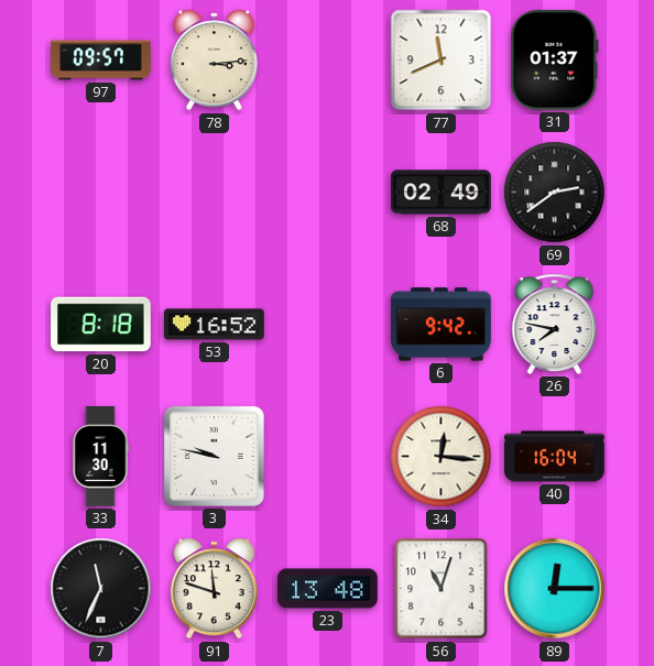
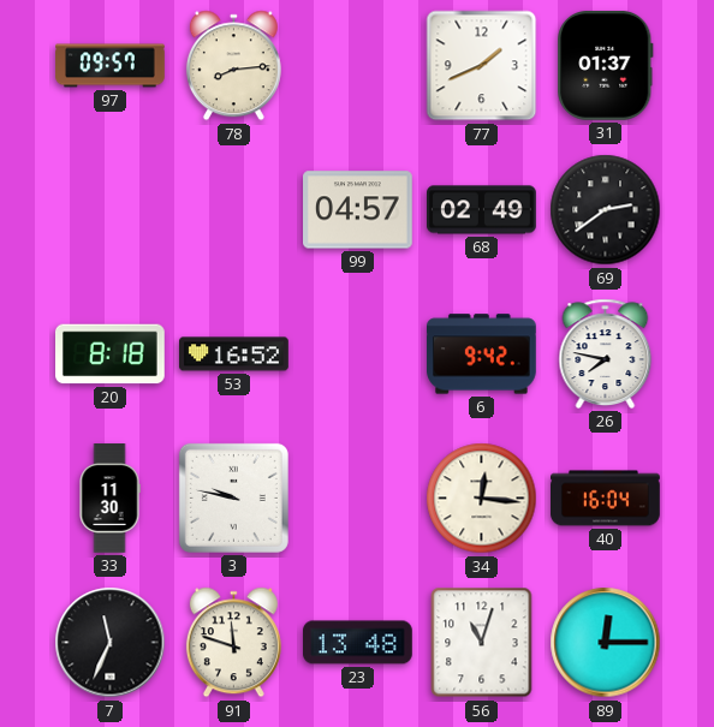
78: 3:14 -> 8:14
77: 11:41 -> 1:41
99: none -> 04:57
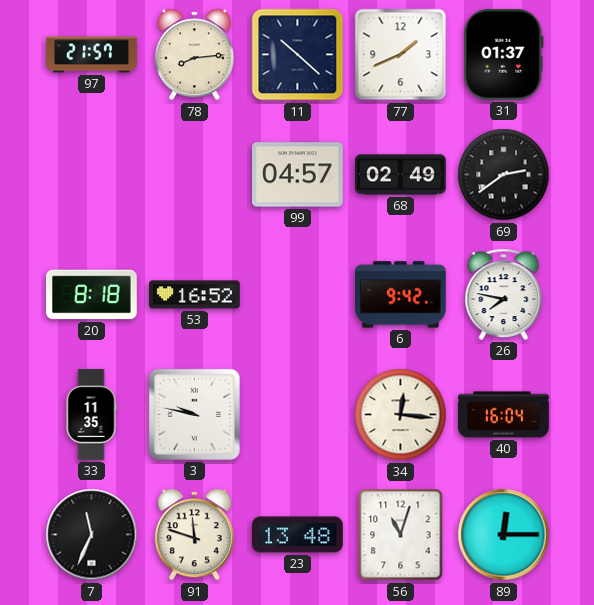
97: 09:57 -> 21:57
11: none -> 10:22
33: 11:30 -> 11:35
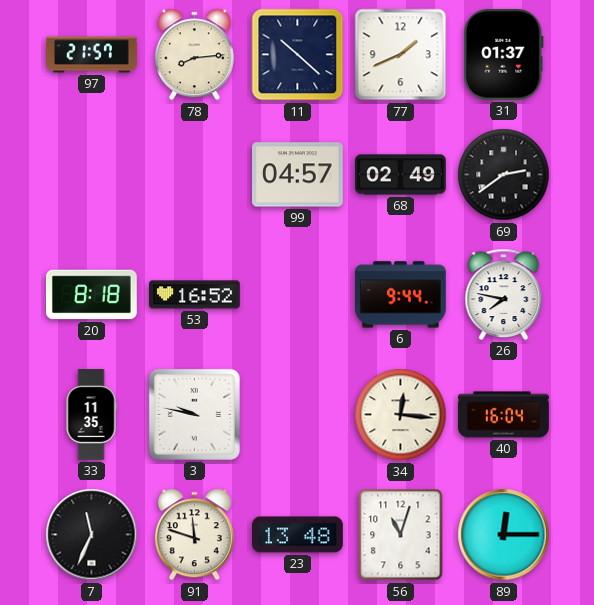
6: 9:42 -> 9:44
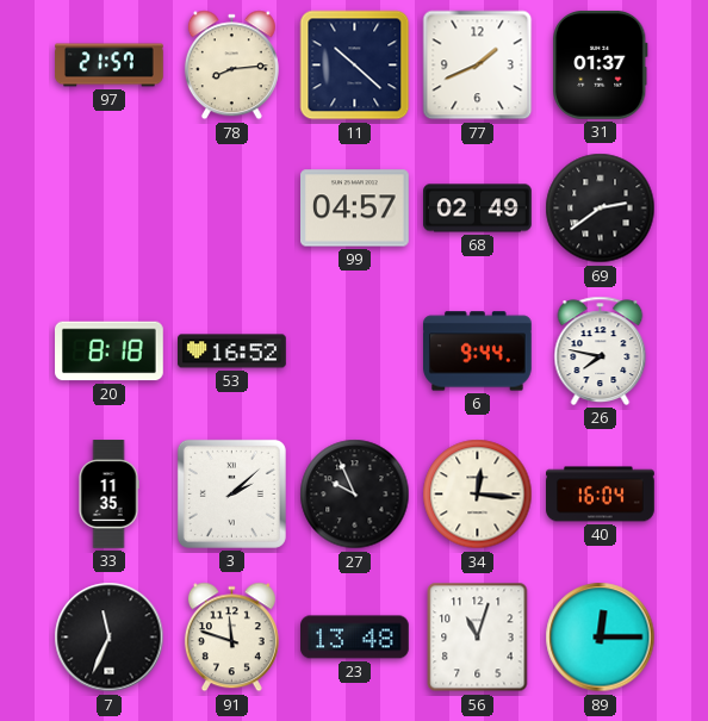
3: 9:47 -> 2:08
27: none -> 9:56
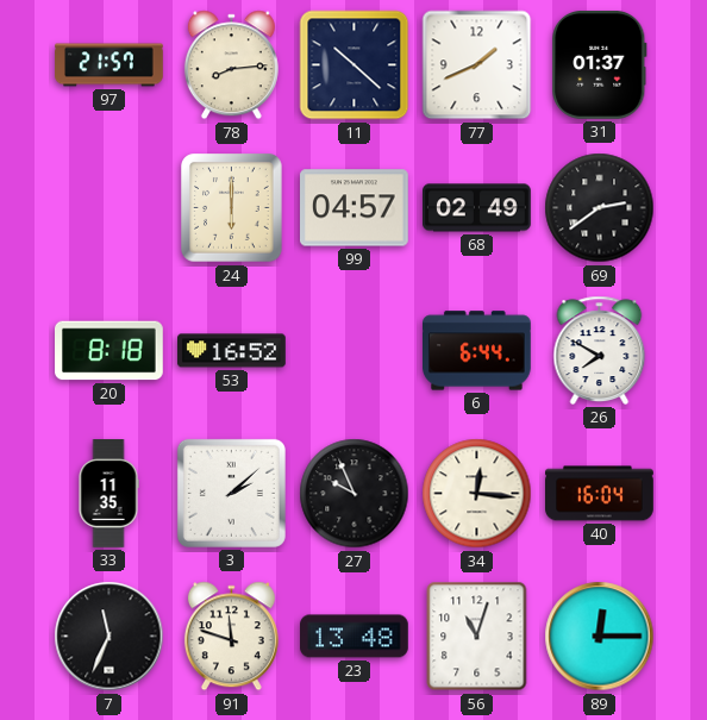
24: none -> 6:00
6: 9:44 -> 6:44
26: 7:47 -> 7:50
